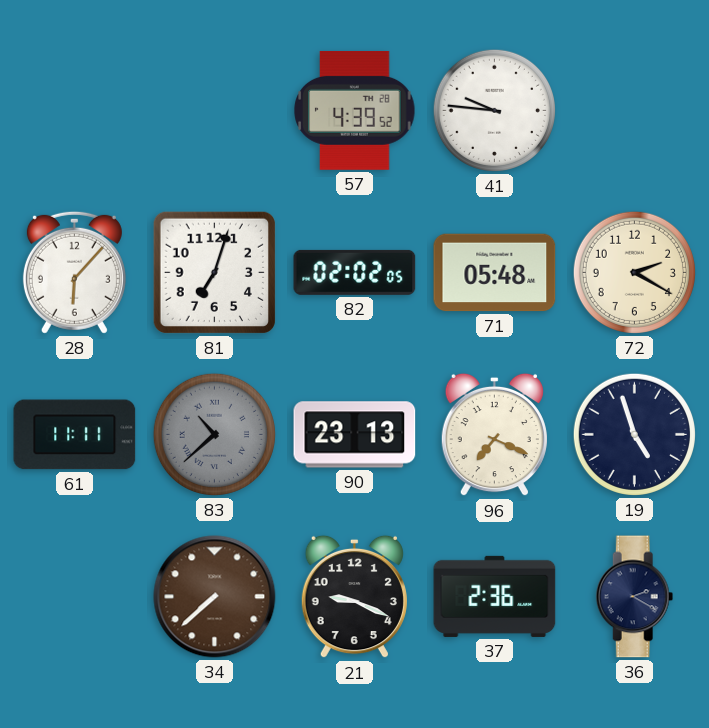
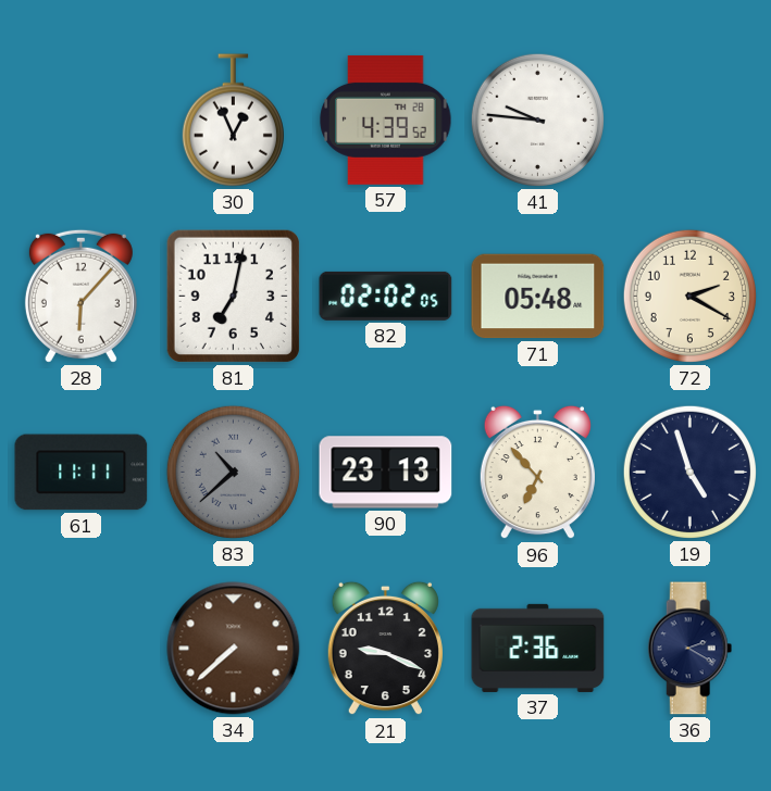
30: none -> 12:56
81: 7:03 -> 7:02
96: 7:19 -> 6:53
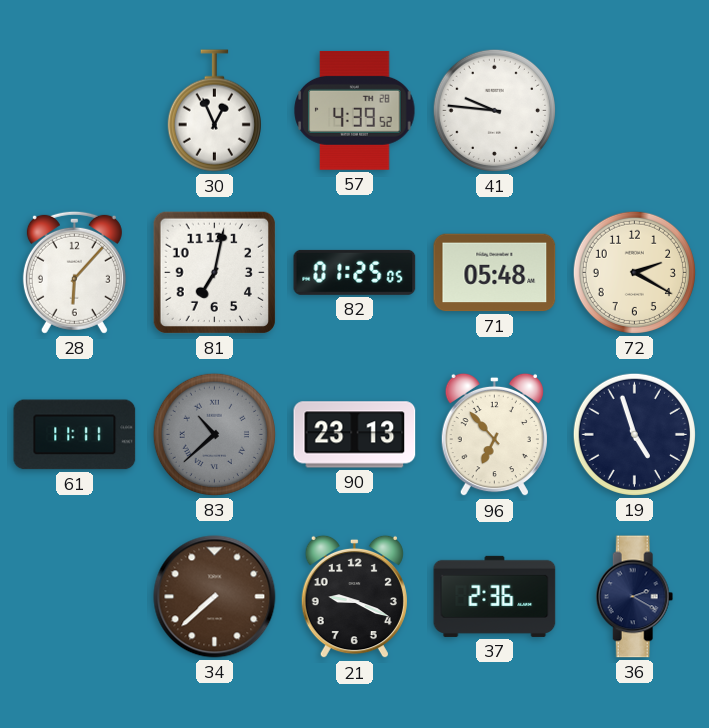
82: 02:02 -> 01:25
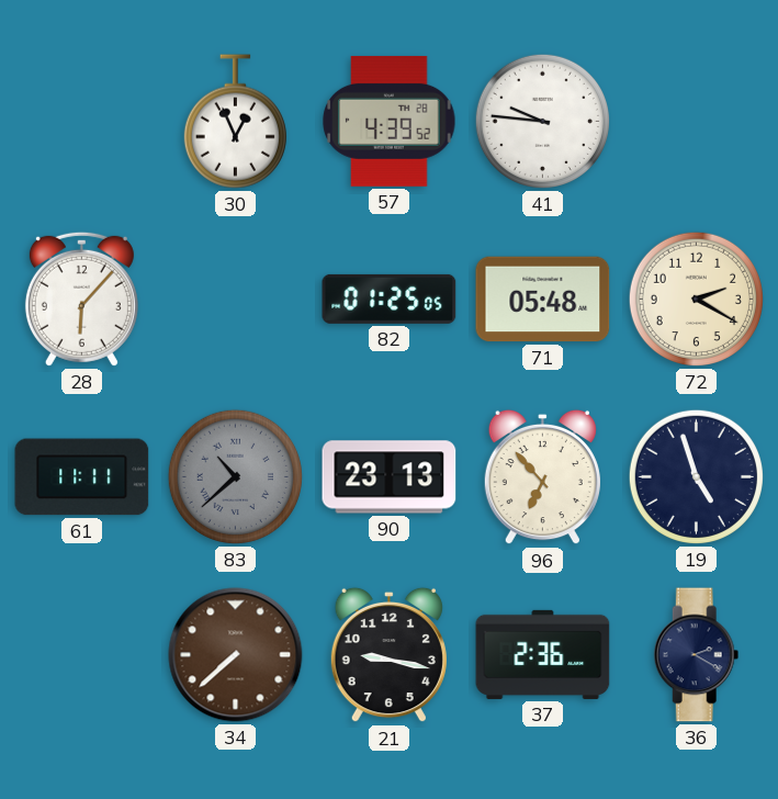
81: 7:02 -> none
21: 9:19 -> 9:17
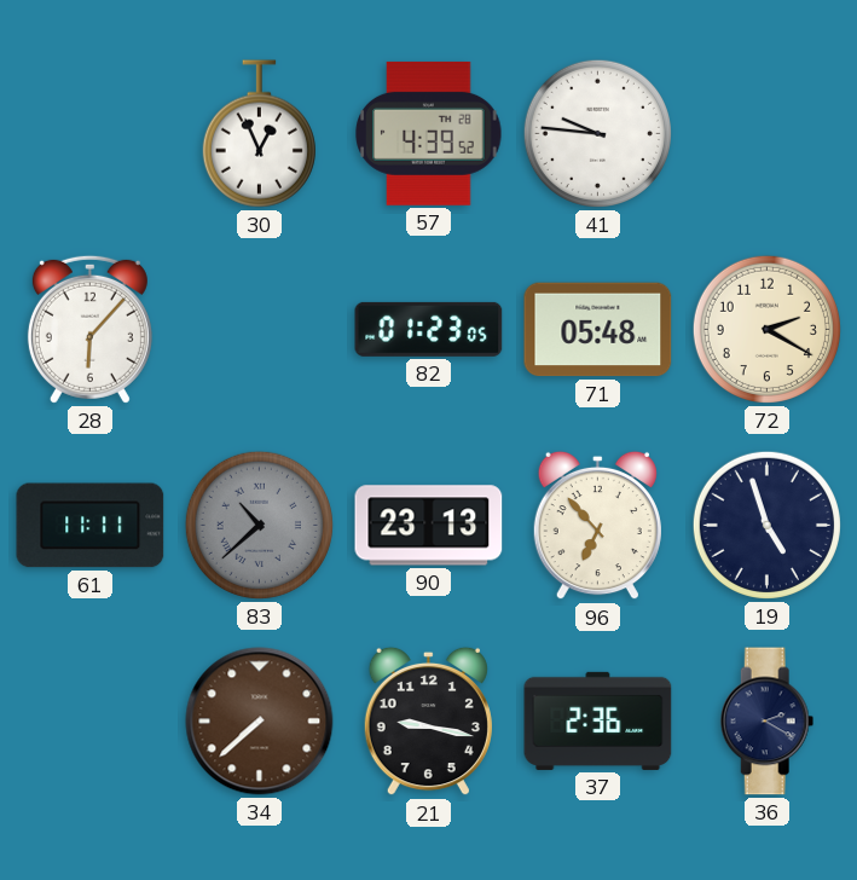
82: 01:25 -> 01:23
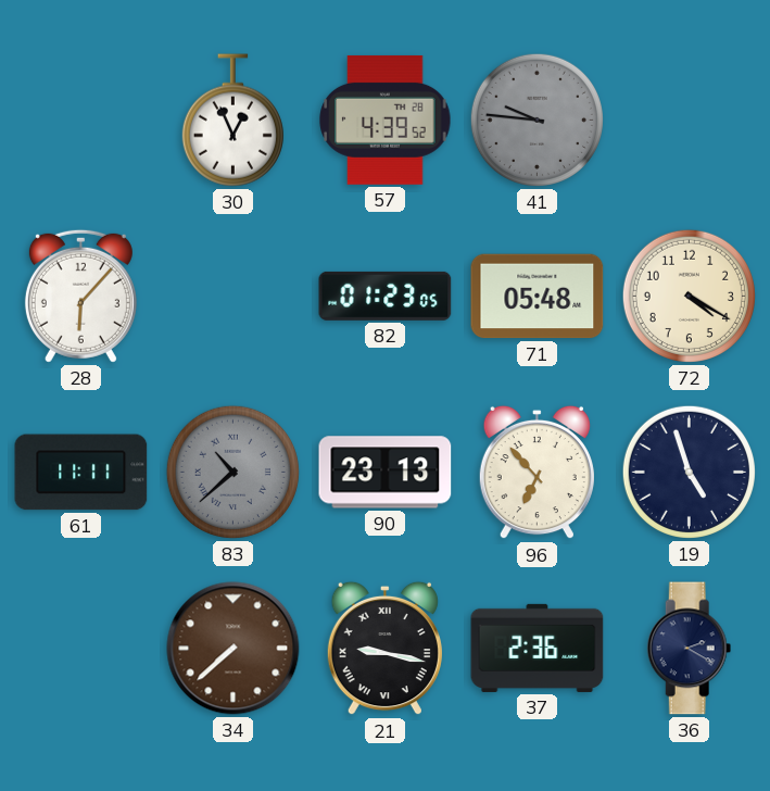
41 dial: white -> grey
72: 2:20 -> 4:20
21 numerals: Arabic -> Roman
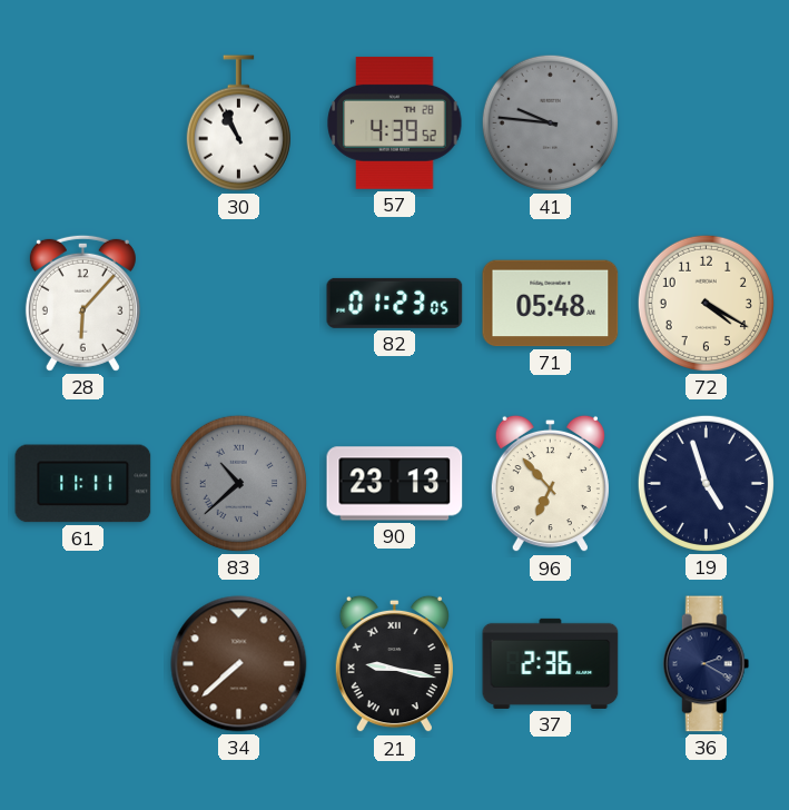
30: 12:56 -> 10:56
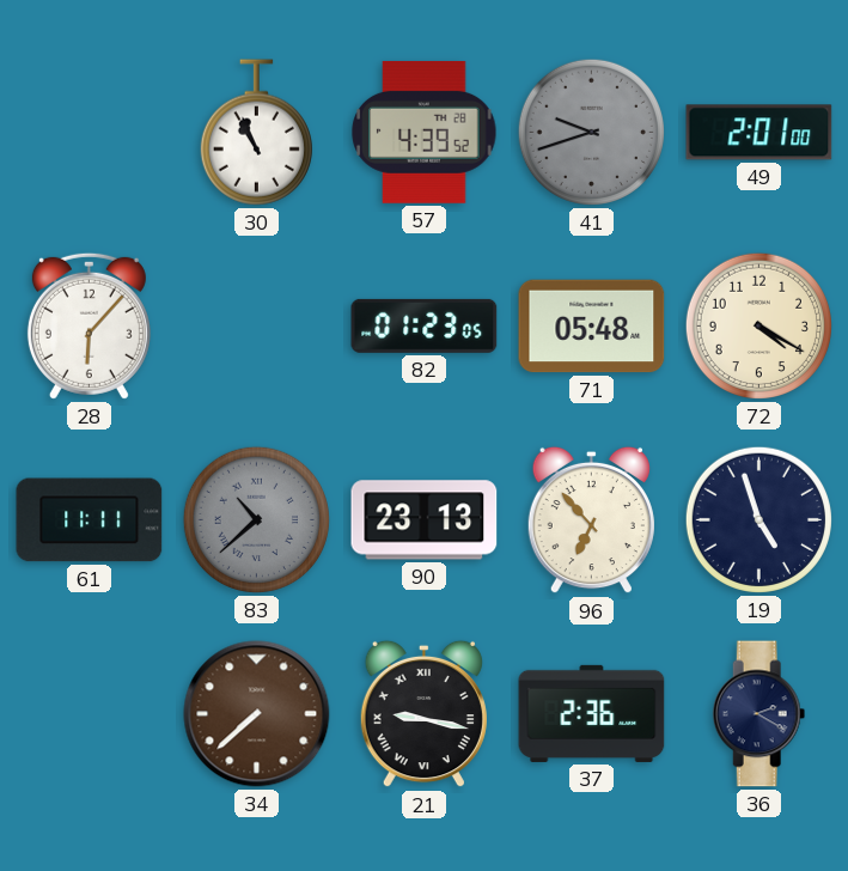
41: 9:46 -> 9:42
49: none -> 2:01
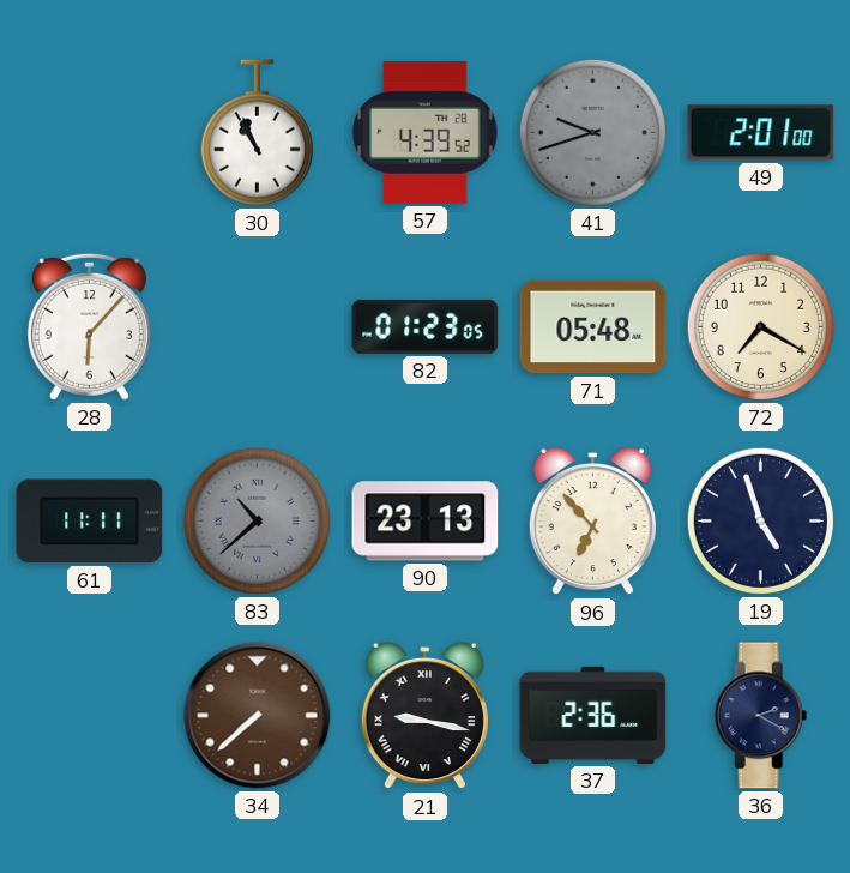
72: 4:20 -> 7:20
